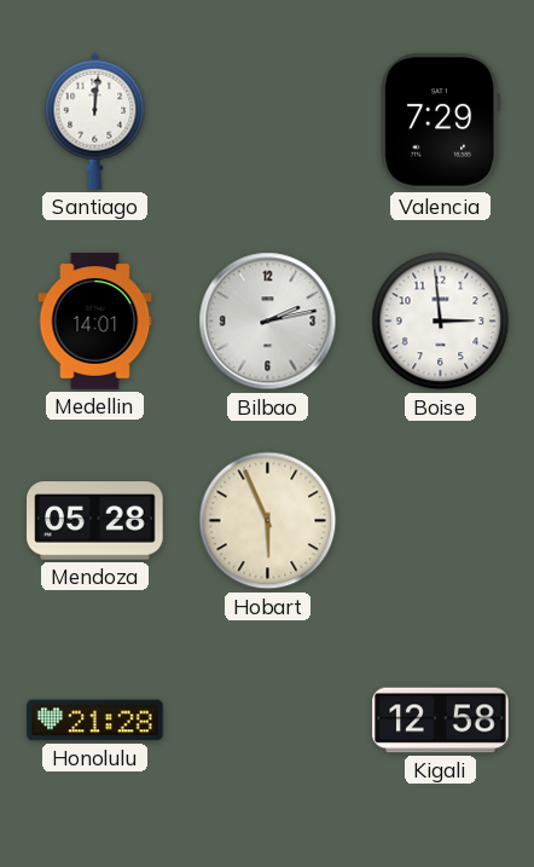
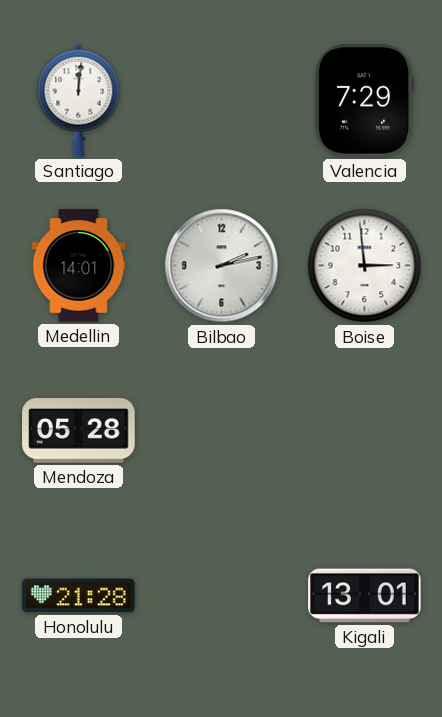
Hobart: 5:56 -> none
Kigali: 12:58 -> 13:01
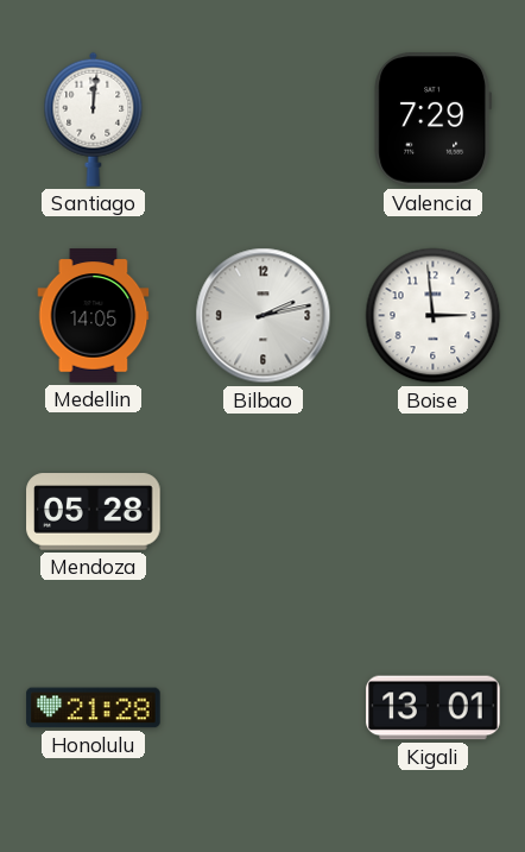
Medellin: 14:01 -> 14:05
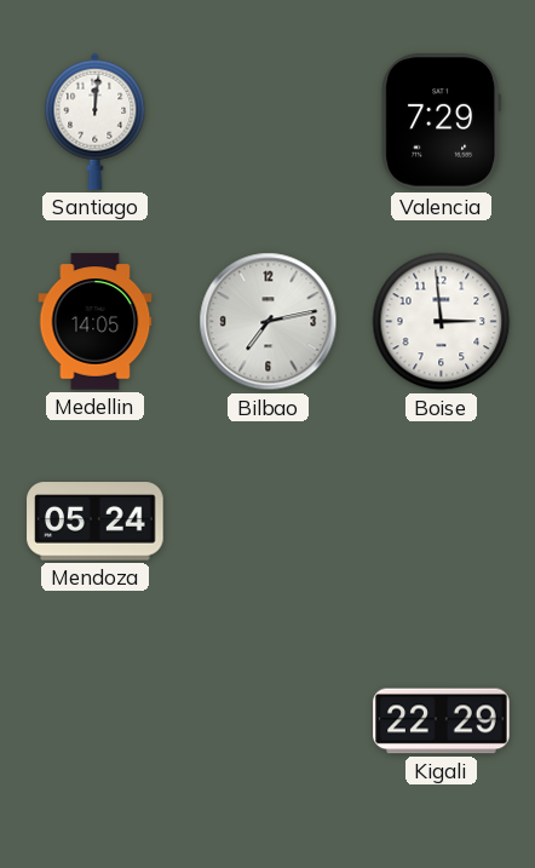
Bilbao: 2:13 -> 7:13
Mendoza: 05:28 -> 05:24
Honolulu: 21:28 -> none
Kigali: 13:01 -> 22:29
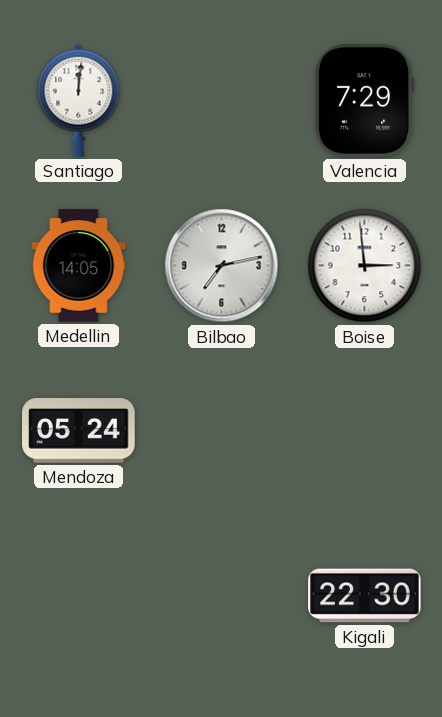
Kigali: 22:29 -> 22:30
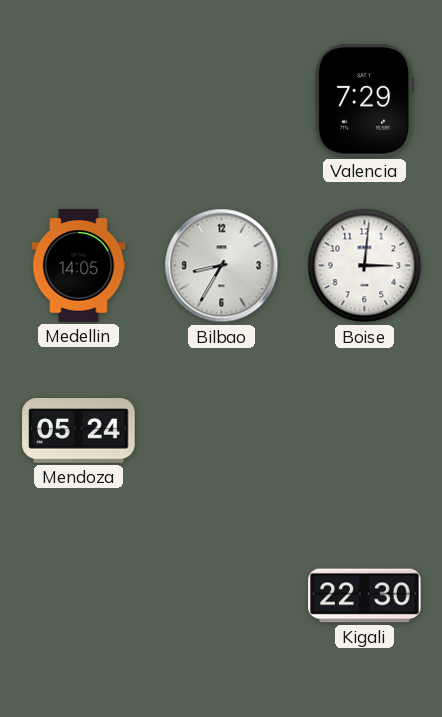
Santiago: 12:01 -> none
Bilbao: 7:13 -> 8:35
Boise: 2:59 -> 3:01
